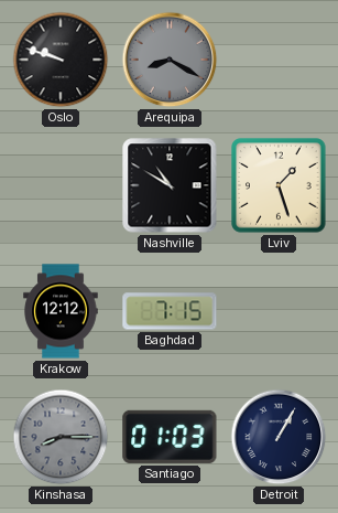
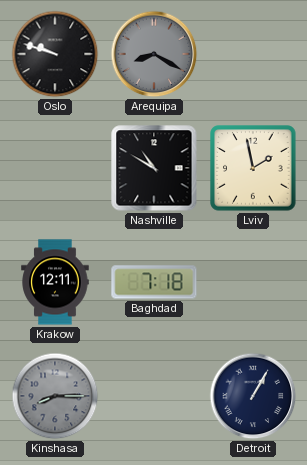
Lviv: 1:27 -> 1:58
Krakow: 12:12 -> 12:11
Baghdad: 7:15 -> 7:18
Santiago: 01:03 -> none
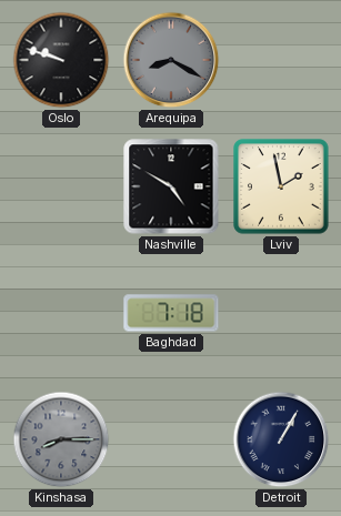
Nashville: 10:50 -> 4:50
Krakow: 12:11 -> none
